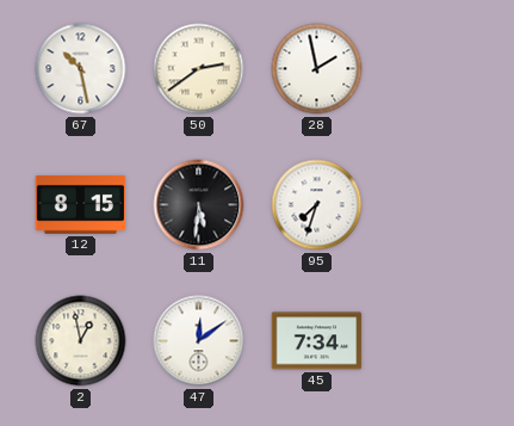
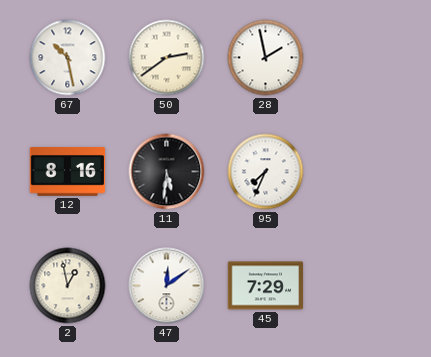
12: 8:15 -> 8:16
95: 7:33 -> 7:34
45: 7:34 -> 7:29
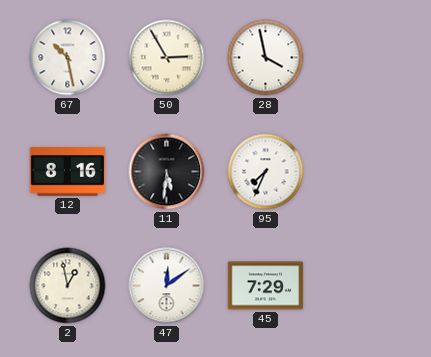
50: 2:39 -> 2:55
28: 1:58 -> 3:58
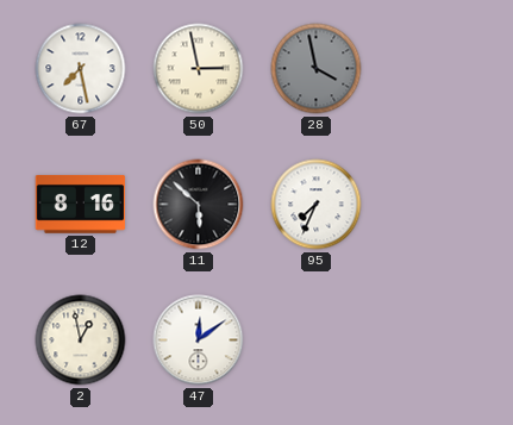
67: 10:28 -> 7:28
50: 2:55 -> 2:58
28 dial: white -> grey
11: 5:31 -> 5:52
45: 7:29 -> none
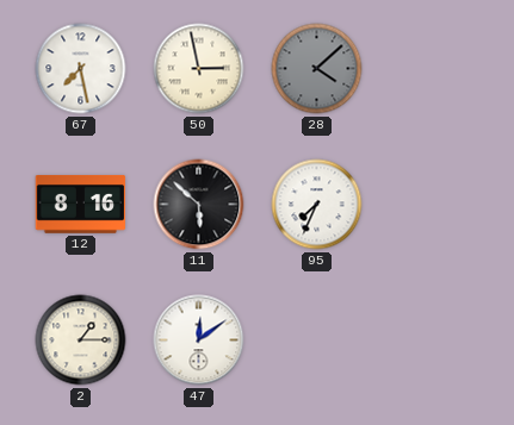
28: 3:58 -> 4:08
2: 12:58 -> 1:15
